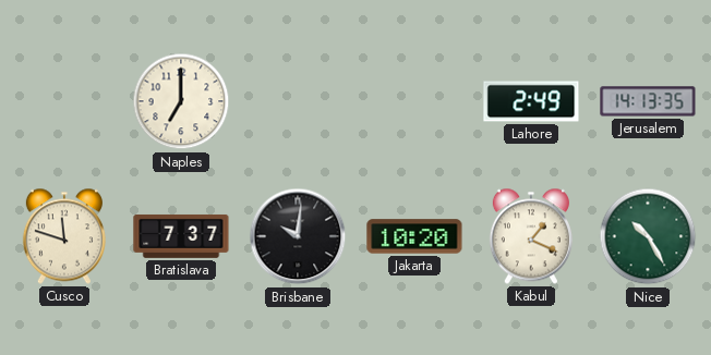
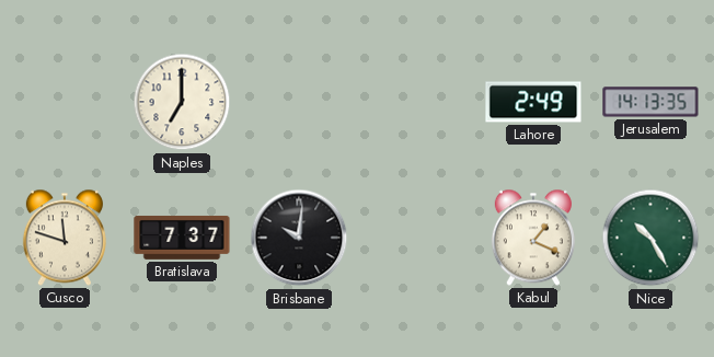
Jakarta: 10:20 -> none
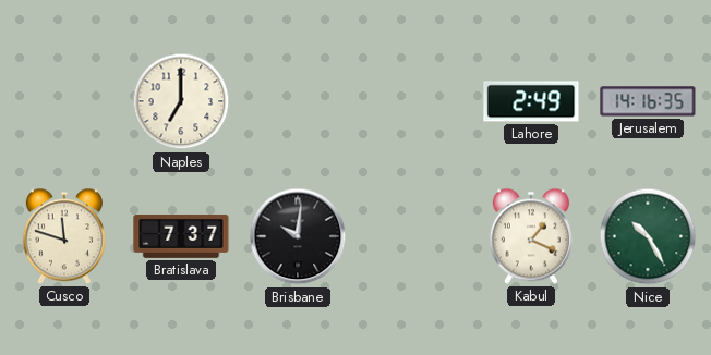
Jerusalem: 14:13 -> 14:16
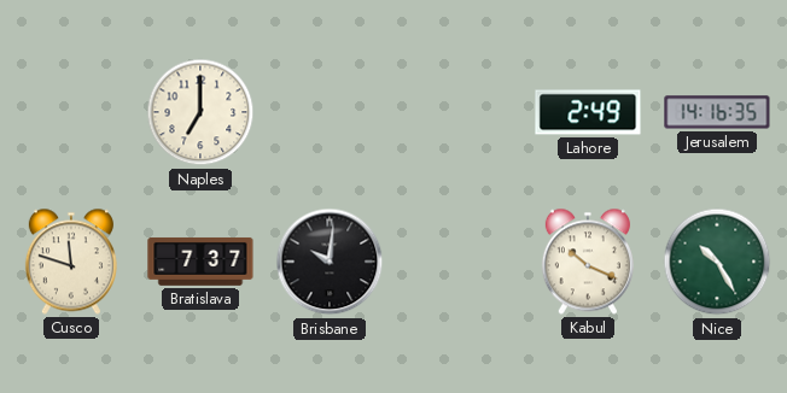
Kabul: 1:19 -> 10:19
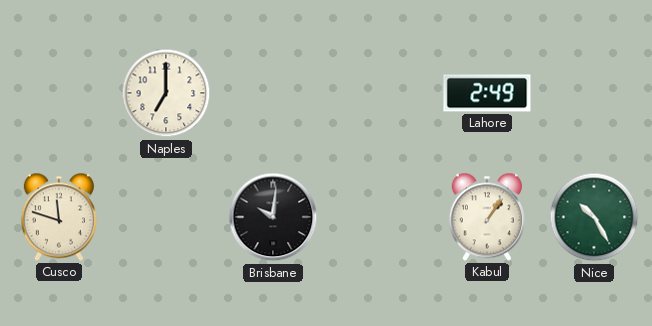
Jerusalem: 14:16 -> none
Bratislava: 7:37 -> none
Kabul: 10:19 -> 1:06
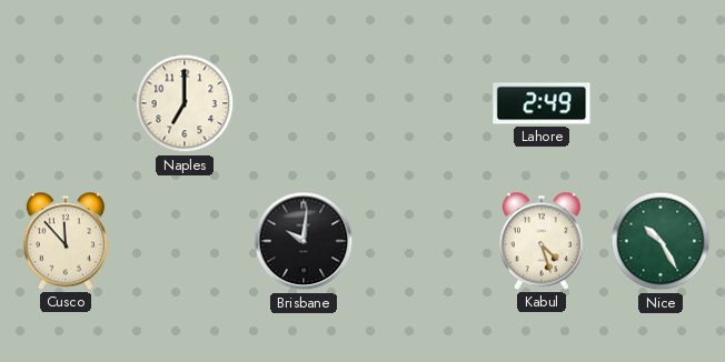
Cusco: 11:48 -> 11:53
Kabul: 1:06 -> 4:27
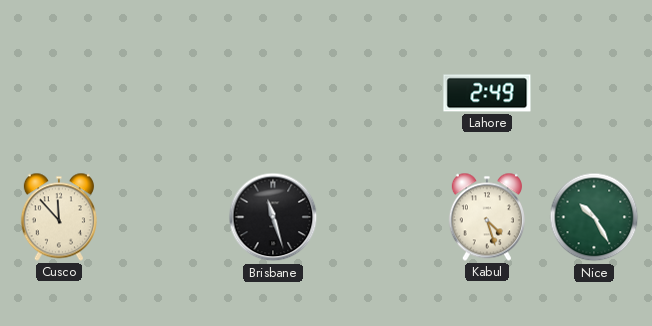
Naples: 7:00 -> none
Brisbane: 10:01 -> 11:27
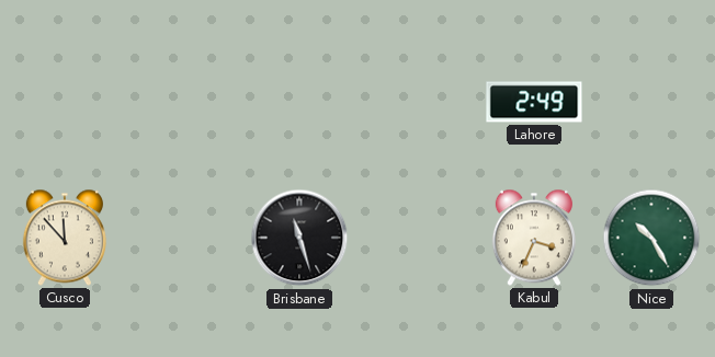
Kabul: 4:27 -> 3:34
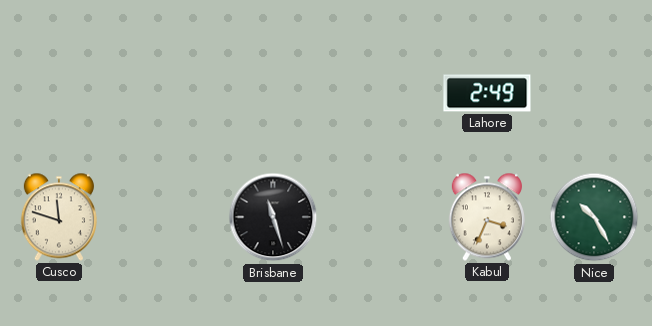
Cusco: 11:53 -> 11:48
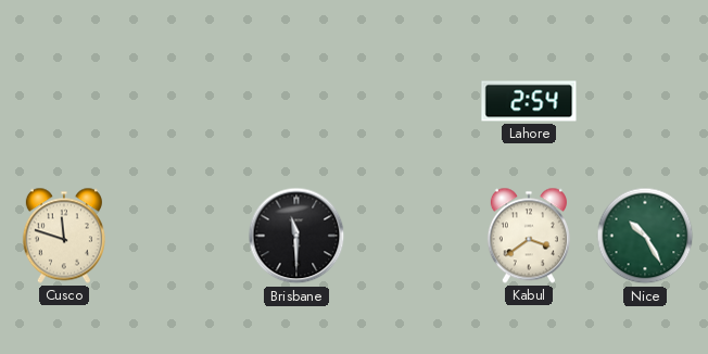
Lahore: 2:49 -> 2:54
Brisbane: 11:27 -> 11:30
Kabul: 3:34 -> 3:39
